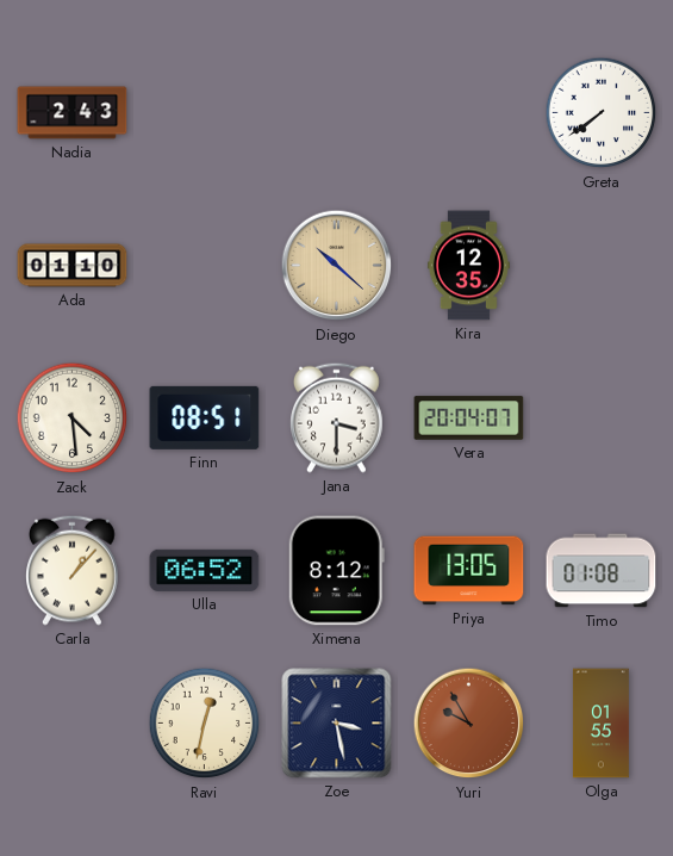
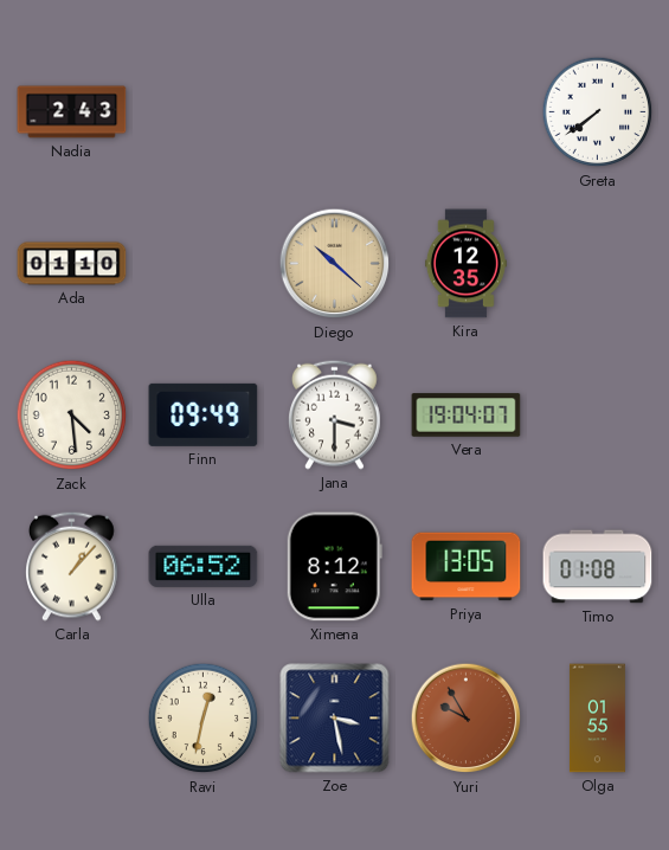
Finn: 08:51 -> 09:49
Vera: 20:04 -> 19:04
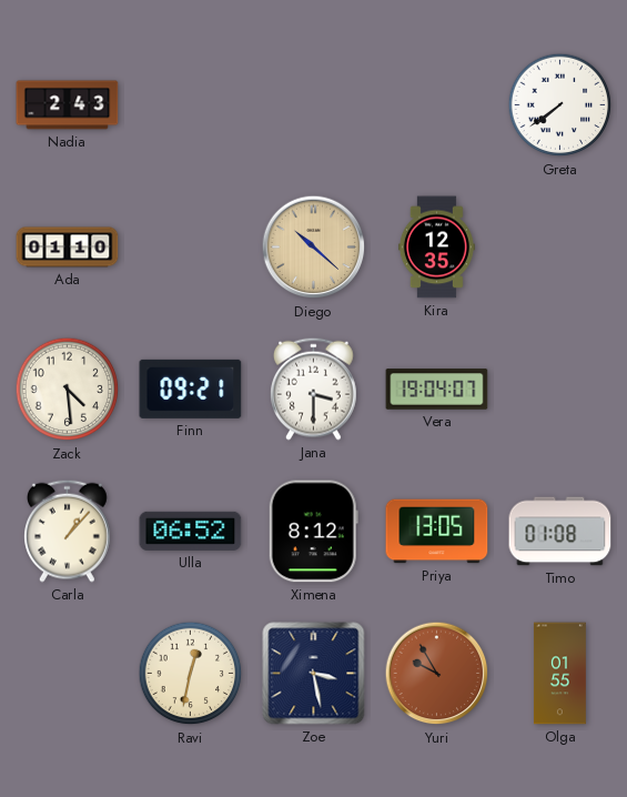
Finn: 09:49 -> 09:21
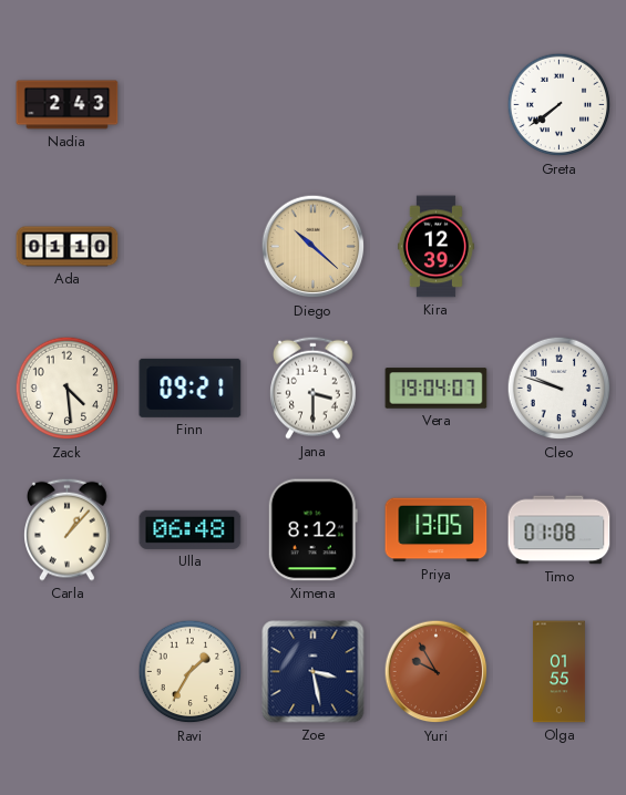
Kira: 12:35 -> 12:39
Cleo: none -> 9:48
Ulla: 06:52 -> 06:48
Ravi: 12:32 -> 1:35
